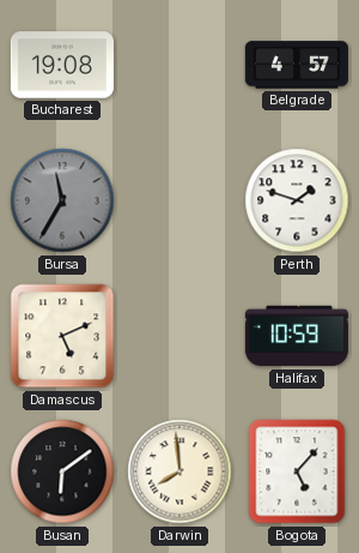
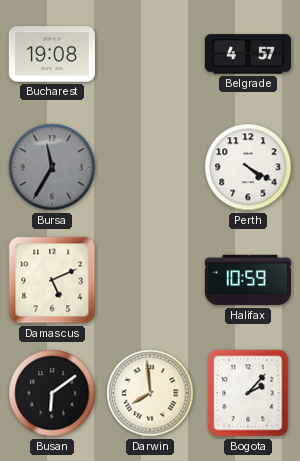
Perth: 1:48 -> 4:20
Bogota: 5:07 -> 2:07
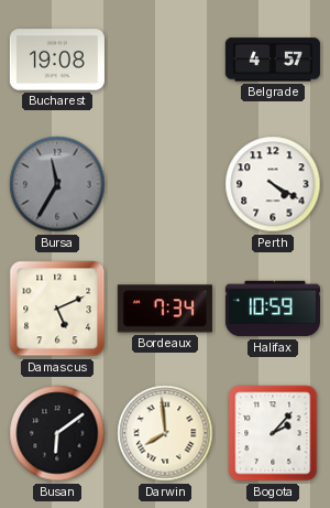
Bordeaux: none -> 7:34
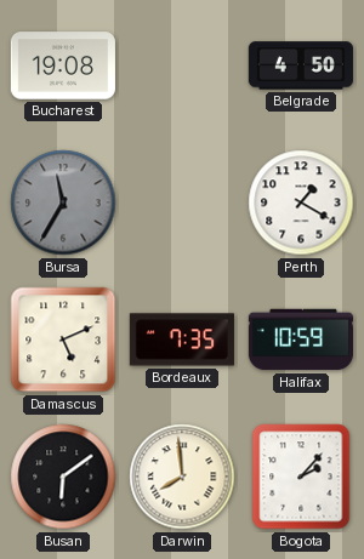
Belgrade: 4:57 -> 4:50
Perth: 4:20 -> 1:20
Bordeaux: 7:34 -> 7:35
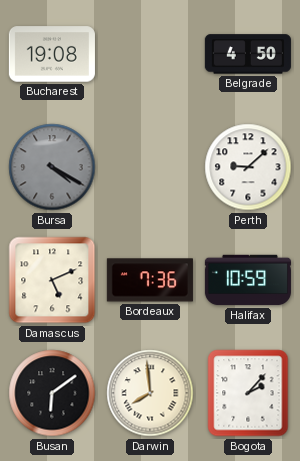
Bursa: 11:35 -> 4:20
Perth: 1:20 -> 9:08
Bordeaux: 7:35 -> 7:36
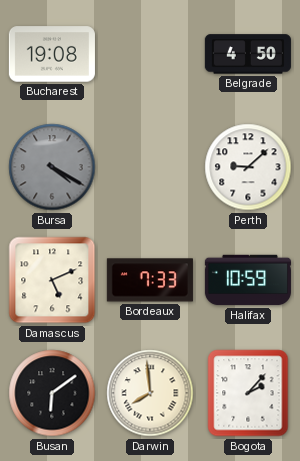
Bordeaux: 7:36 -> 7:33
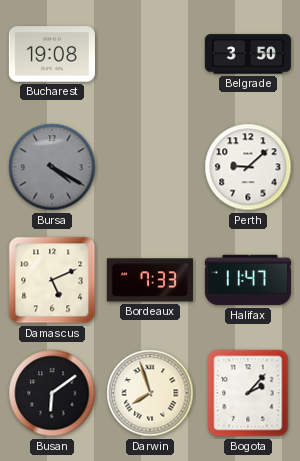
Belgrade: 4:50 -> 3:50
Halifax: 10:59 -> 11:47
Darwin: 7:59 -> 7:57
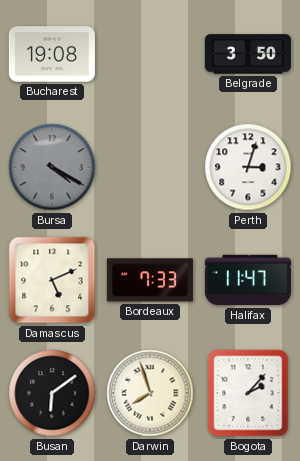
Perth: 9:08 -> 3:03
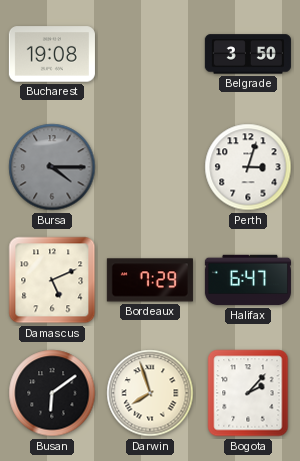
Bursa: 4:20 -> 4:15
Bordeaux: 7:33 -> 7:29
Halifax: 11:47 -> 6:47
